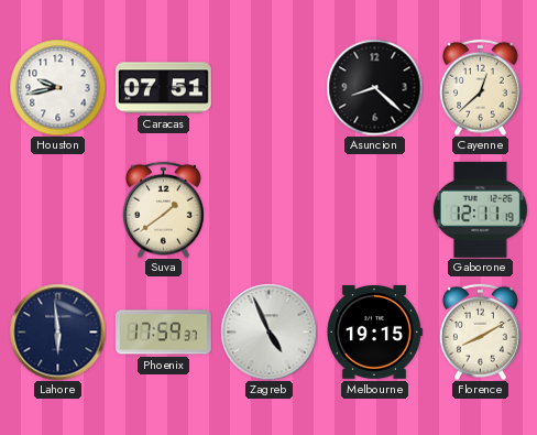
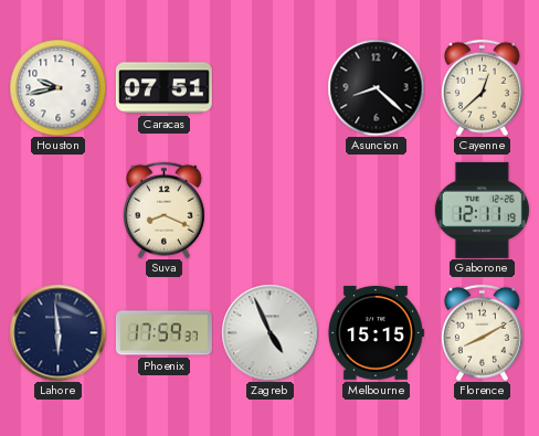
Suva: 1:39 -> 8:19
Melbourne: 19:15 -> 15:15
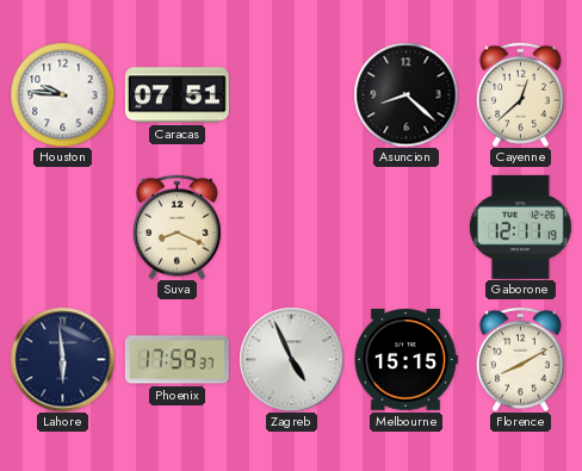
Houston: 9:43 -> 9:46
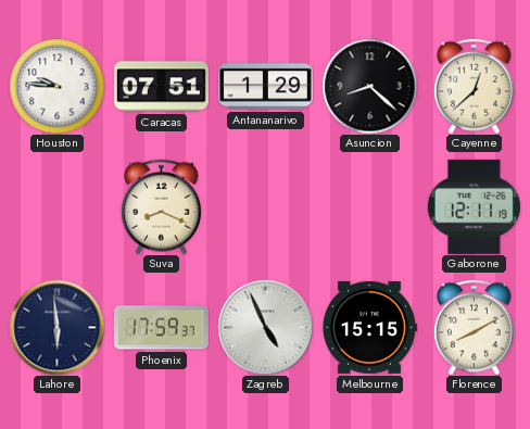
Antananarivo: none -> 1:29
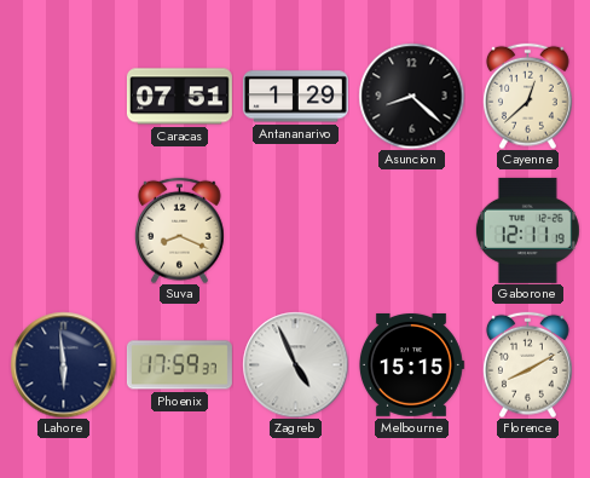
Houston: 9:46 -> none
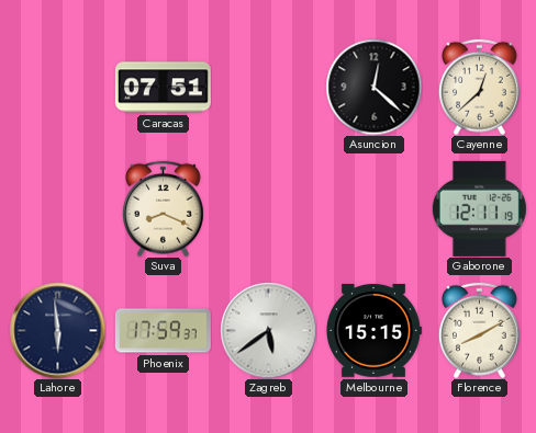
Antananarivo: 1:29 -> none
Asuncion: 8:22 -> 12:22
Zagreb: 4:56 -> 5:39
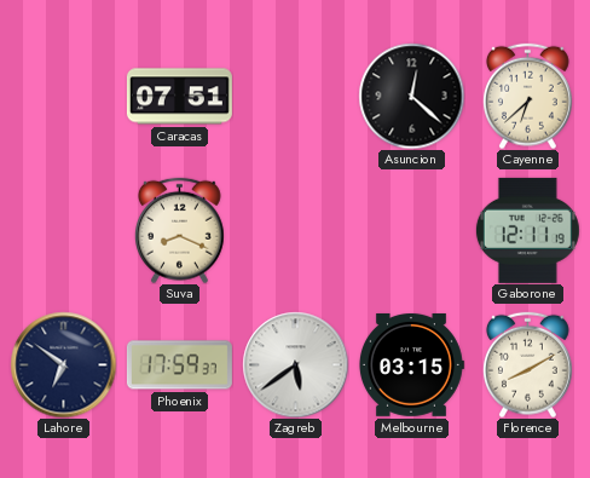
Cayenne: 12:38 -> 6:38
Lahore: 5:59 -> 6:51
Melbourne: 15:15 -> 03:15
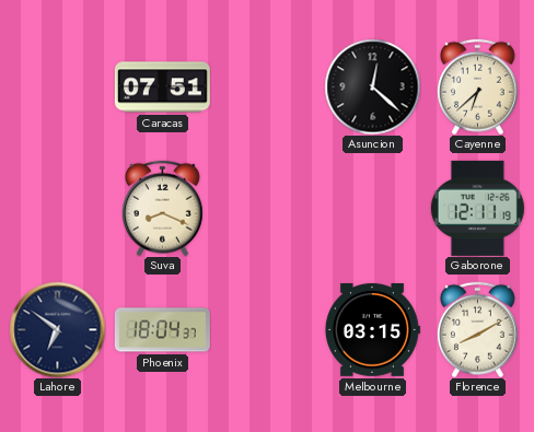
Phoenix: 17:59 -> 18:04
Zagreb: 5:39 -> none
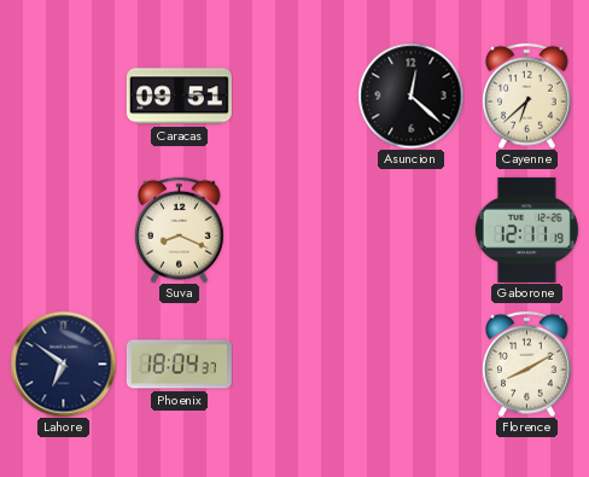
Caracas: 07:51 -> 09:51
Melbourne: 03:15 -> none
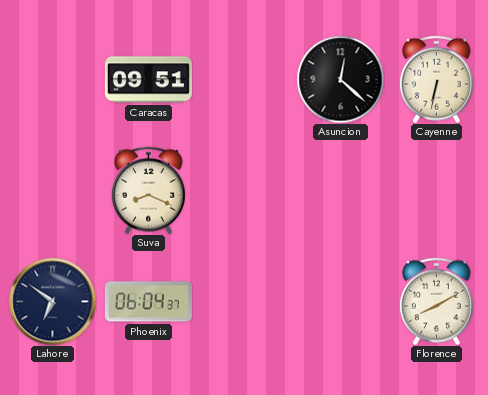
Cayenne: 6:38 -> 6:32
Gaborone: 12:11 -> none
Phoenix: 18:04 -> 06:04
